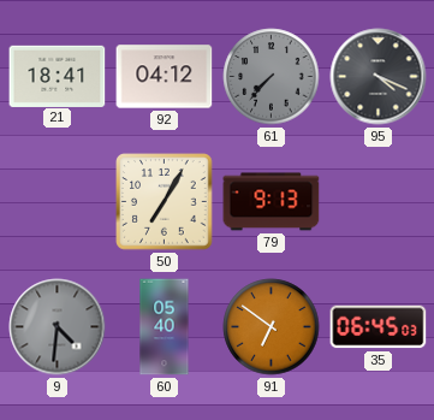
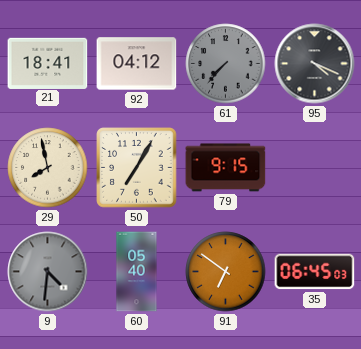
29: none -> 7:58
79: 9:13 -> 9:15
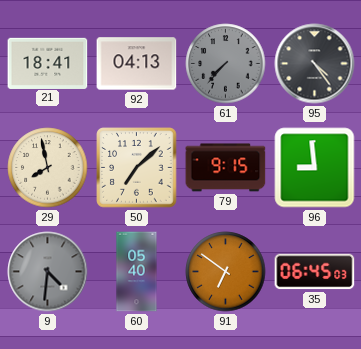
92: 04:12 -> 04:13
95: 4:19 -> 4:24
50: 7:05 -> 7:08
96: none -> 8:59
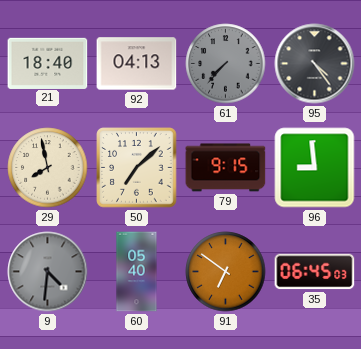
21: 18:41 -> 18:40
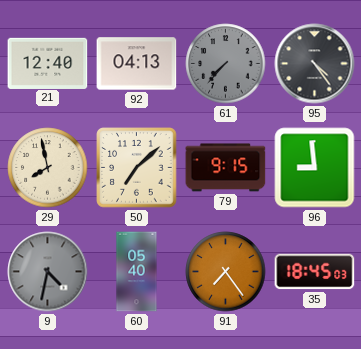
21: 18:40 -> 12:40
9: 4:31 -> 4:32
91: 6:51 -> 7:24
35: 06:45 -> 18:45
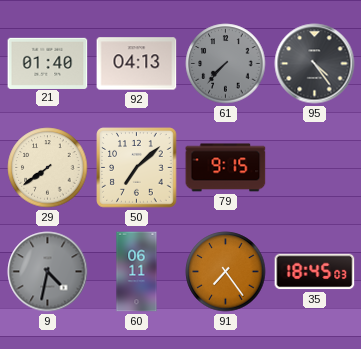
21: 12:40 -> 01:40
29: 7:58 -> 7:39
96: 8:59 -> none
60: 05:40 -> 06:11
